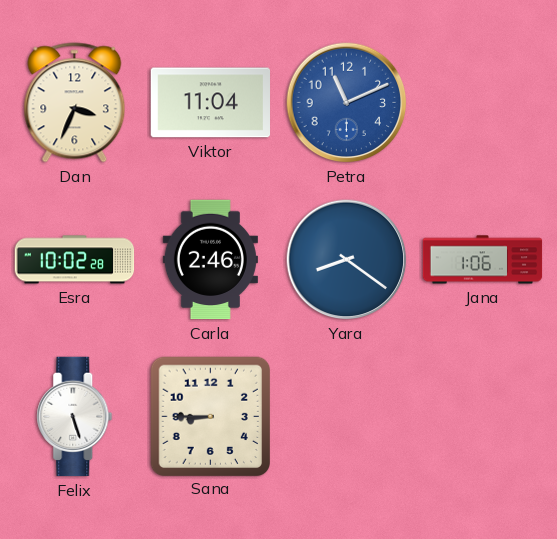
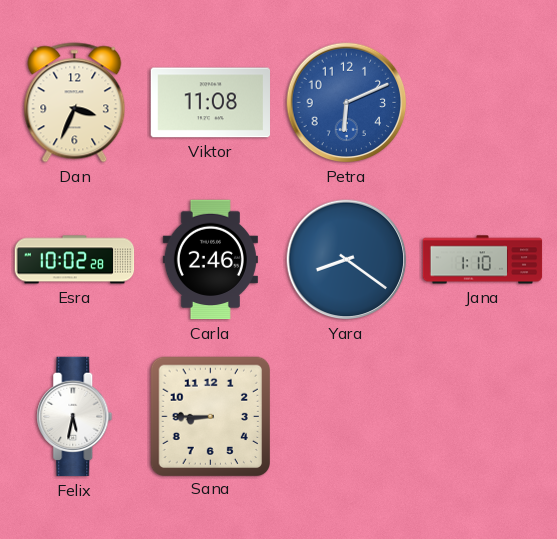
Viktor: 11:04 -> 11:08
Petra: 11:11 -> 6:11
Jana: 1:06 -> 1:10
Felix: 5:27 -> 5:32
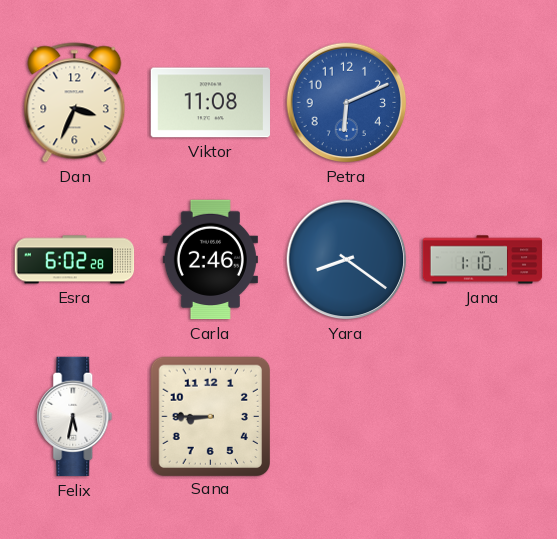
Esra: 10:02 -> 6:02
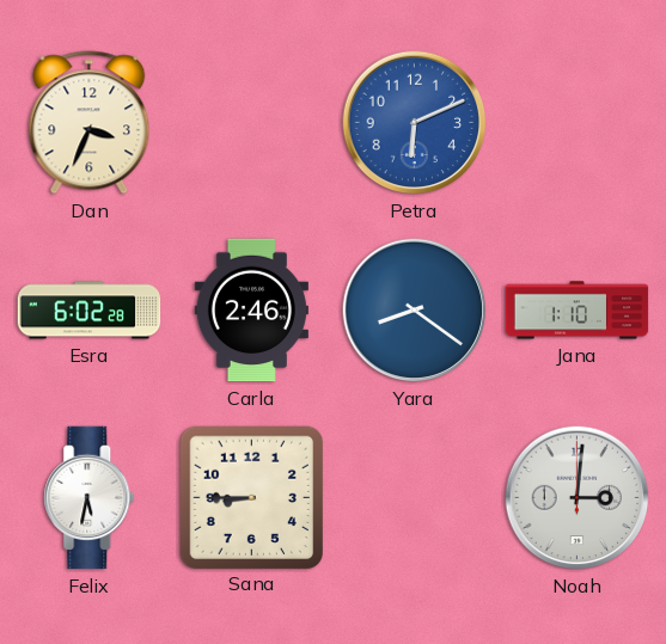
Viktor: 11:08 -> none
Noah: none -> 3:01
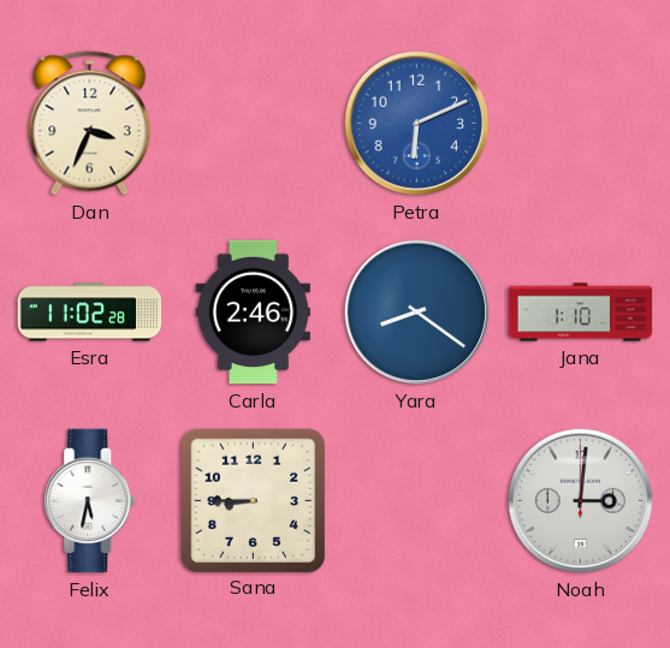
Esra: 6:02 -> 11:02
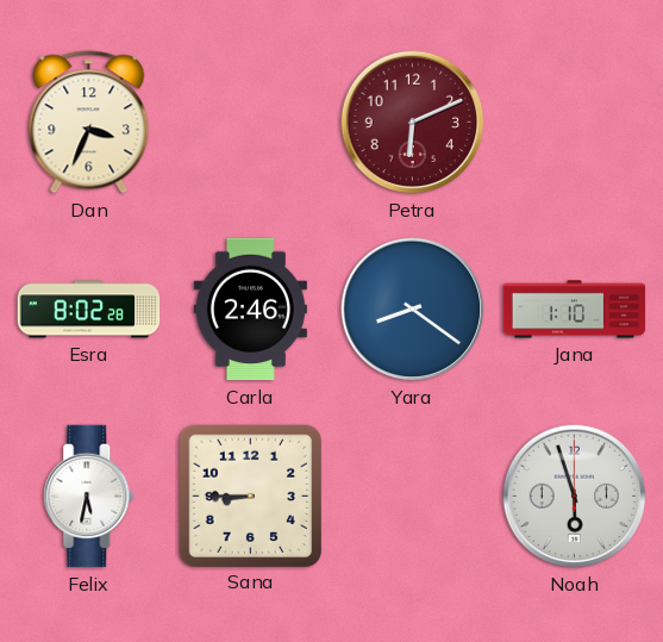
Petra dial: blue -> burgundy
Esra: 11:02 -> 8:02
Noah: 3:01 -> 5:57
